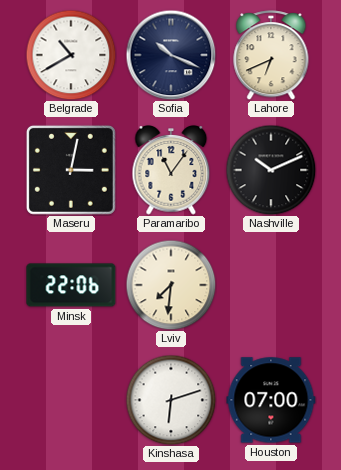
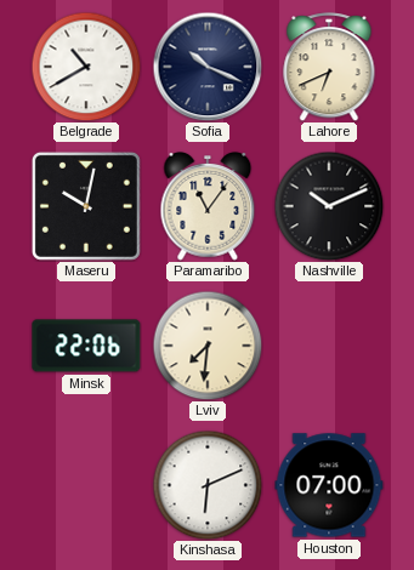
Maseru: 3:02 -> 10:02
Kinshasa: 6:12 -> 6:11
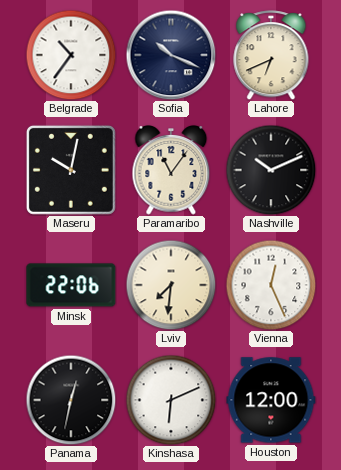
Belgrade: 10:40 -> 10:36
Vienna: none -> 12:26
Panama: none -> 12:32
Houston: 07:00 -> 12:00
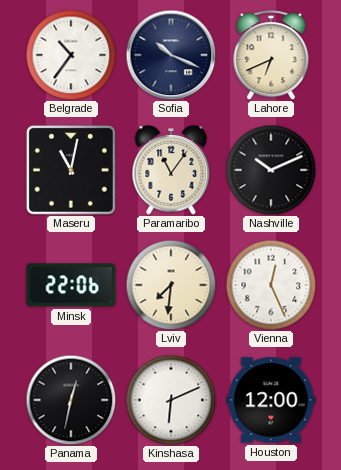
Maseru: 10:02 -> 11:02
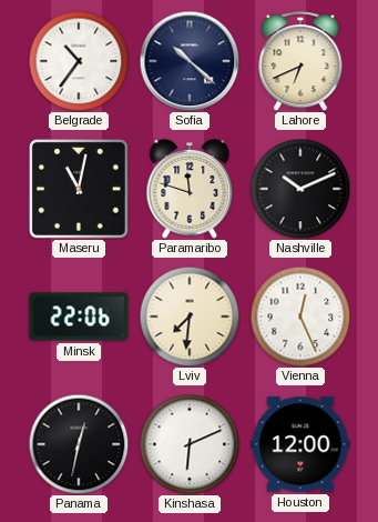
Sofia: 10:19 -> 10:22
Paramaribo: 11:06 -> 11:48
